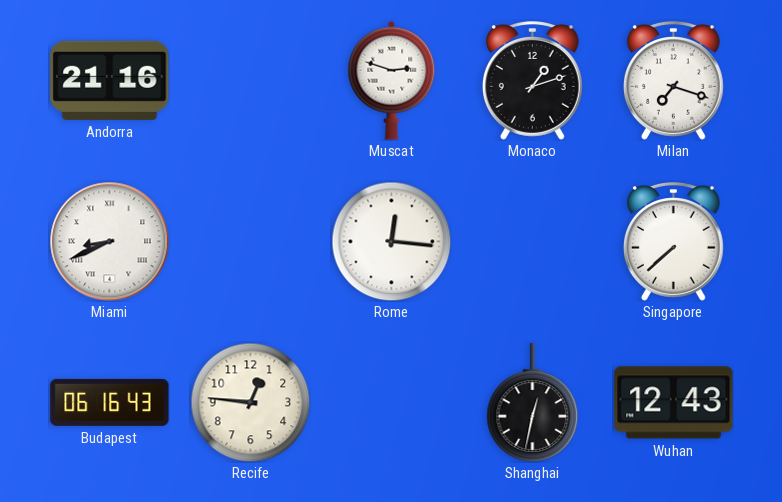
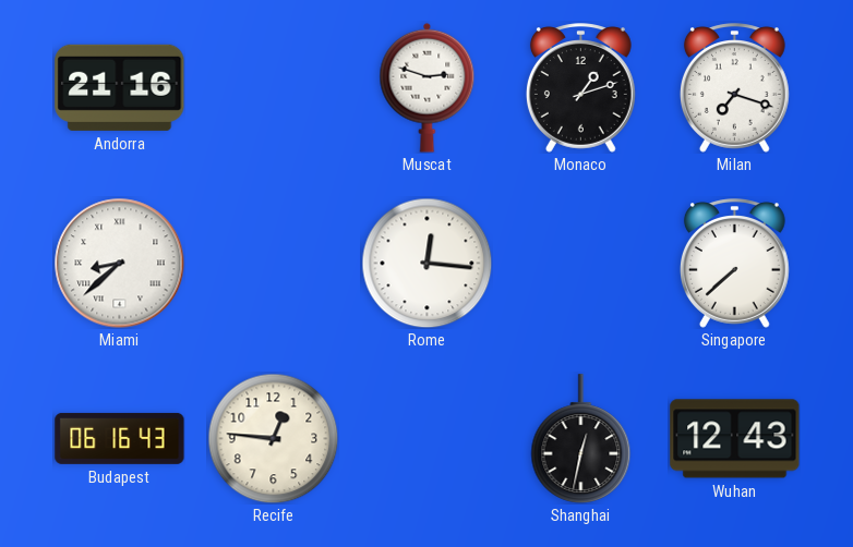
Miami: 8:41 -> 8:38
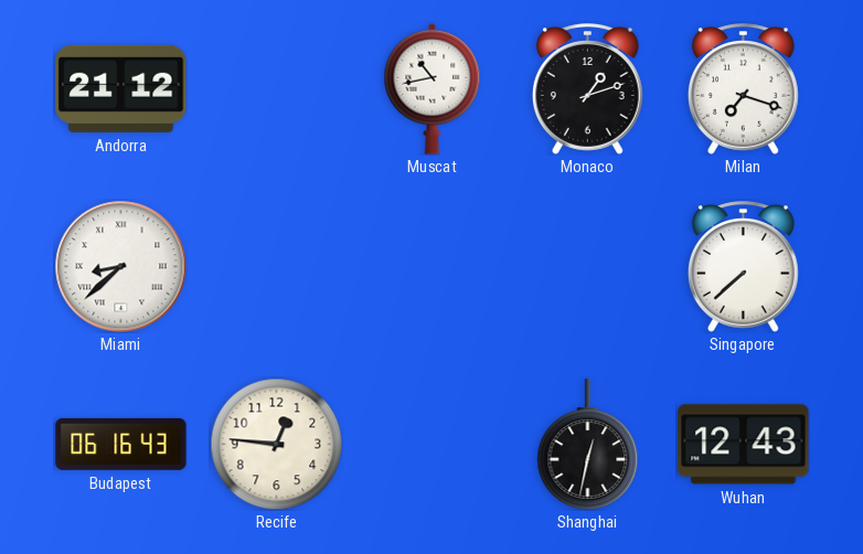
Andorra: 21:16 -> 21:12
Muscat: 2:48 -> 10:43
Rome: 12:16 -> none
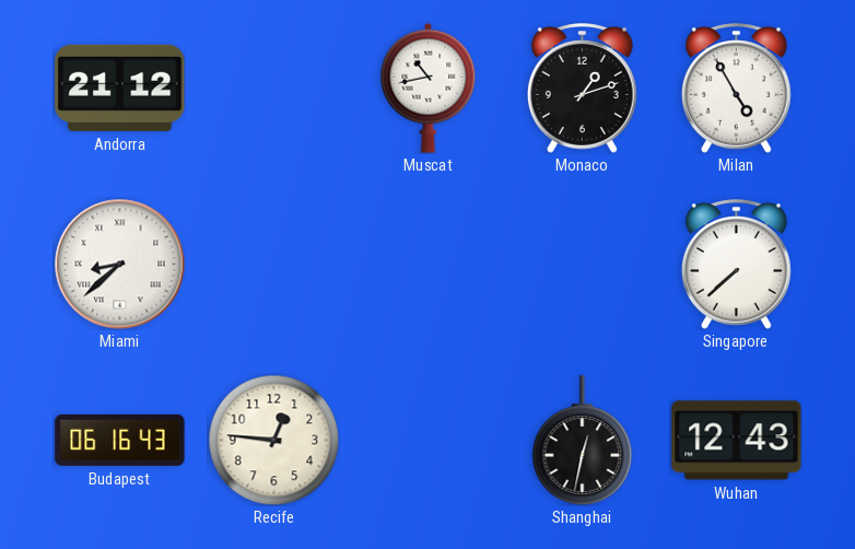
Milan: 7:18 -> 4:55
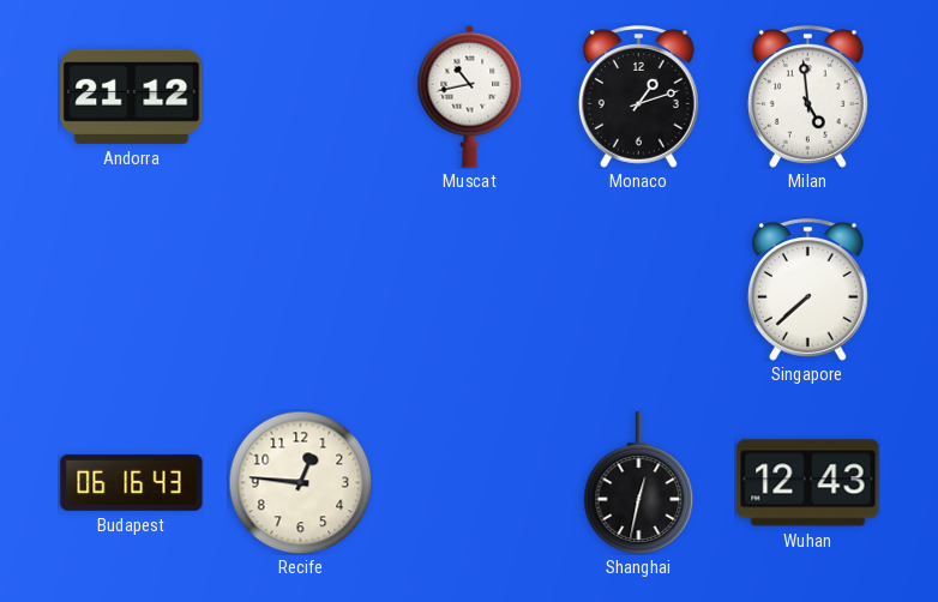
Milan: 4:55 -> 4:59
Miami: 8:38 -> none
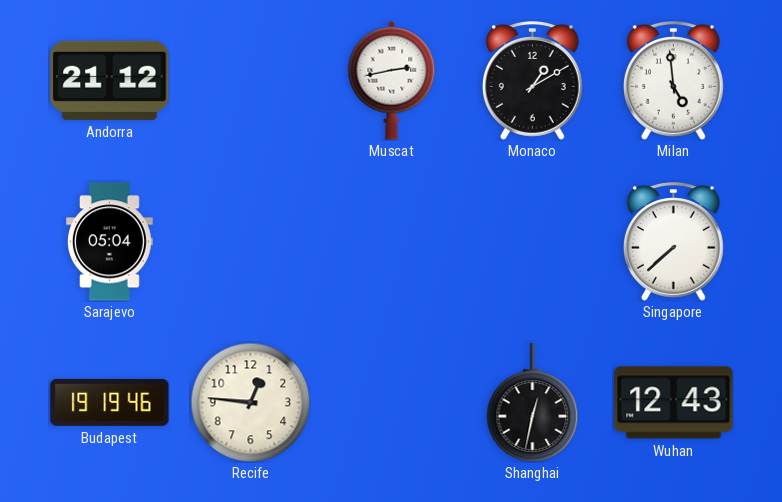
Muscat: 10:43 -> 2:43
Monaco: 1:12 -> 1:10
Sarajevo: none -> 05:04
Budapest: 06:16 -> 19:19
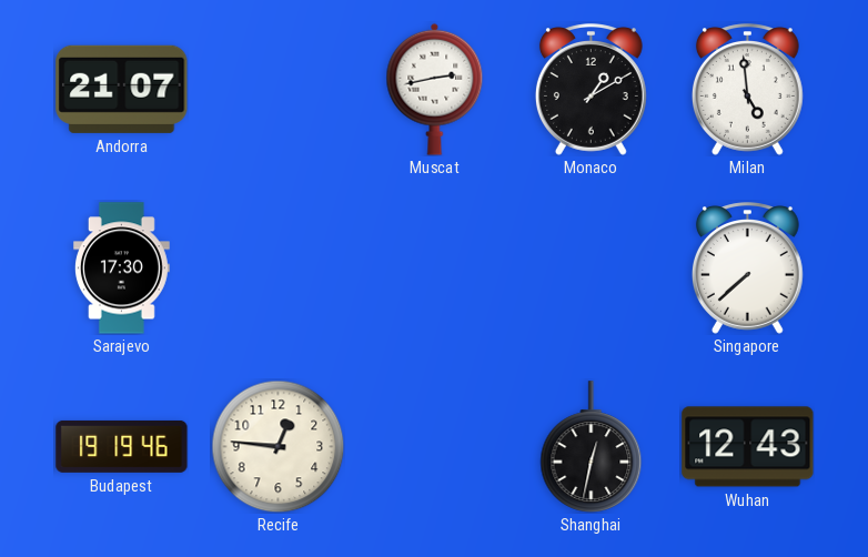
Andorra: 21:12 -> 21:07
Sarajevo: 05:04 -> 17:30
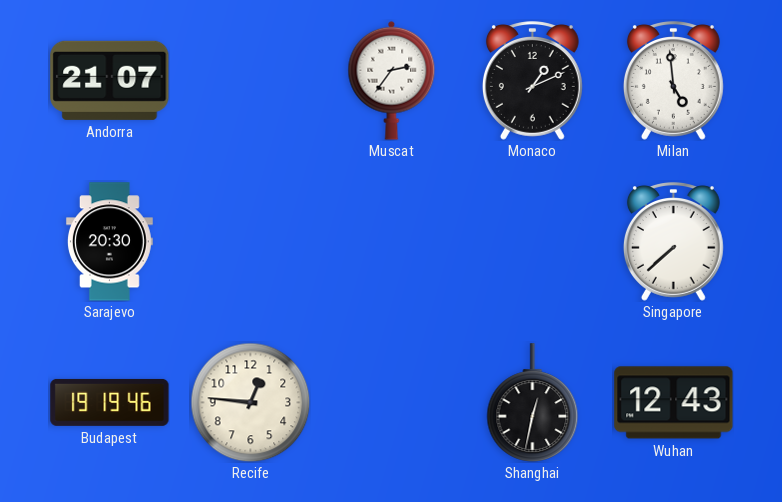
Muscat: 2:43 -> 2:36
Monaco: 1:10 -> 1:11
Sarajevo: 17:30 -> 20:30
